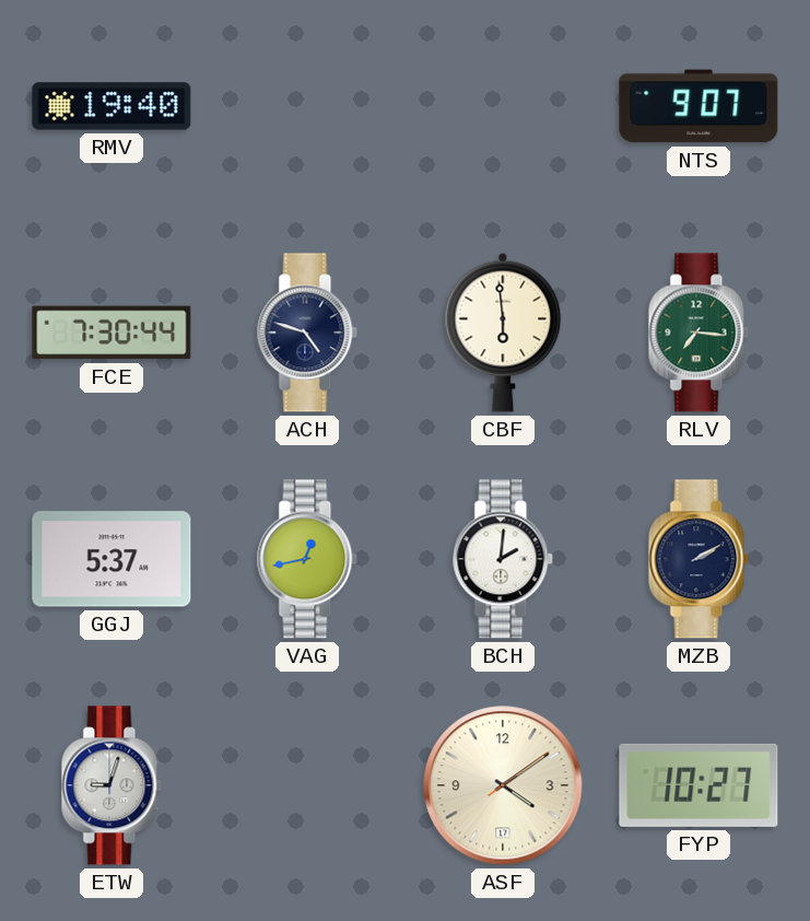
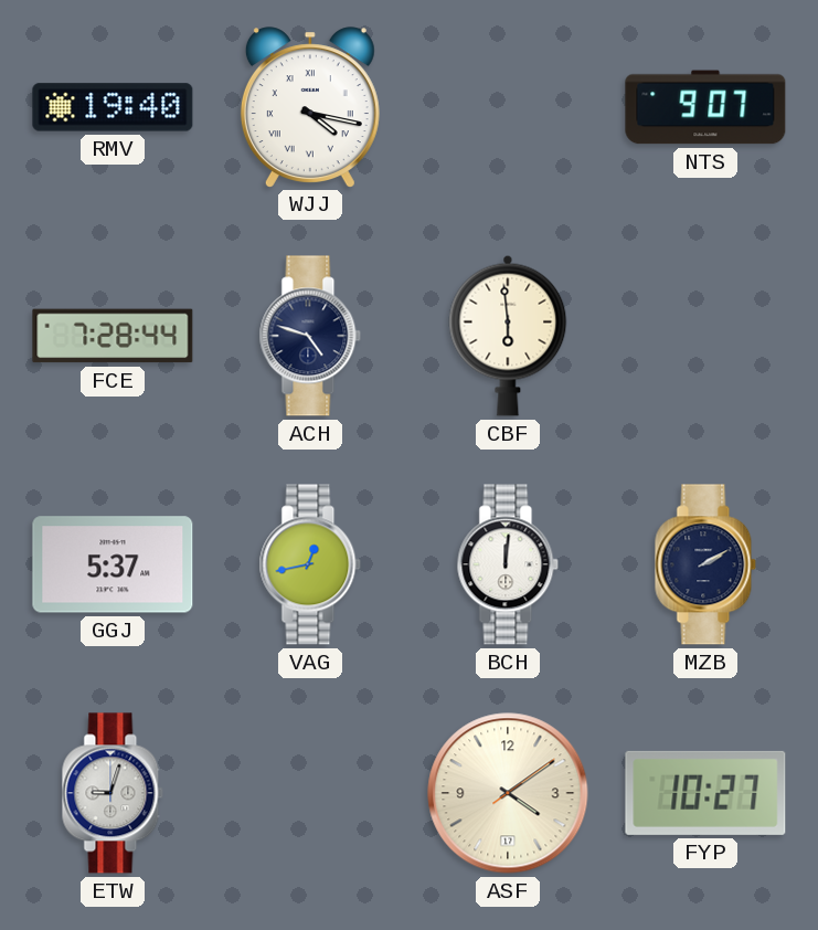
WJJ: none -> 4:17
FCE: 7:30 -> 7:28
RLV: 7:16 -> none
BCH: 2:01 -> 12:01
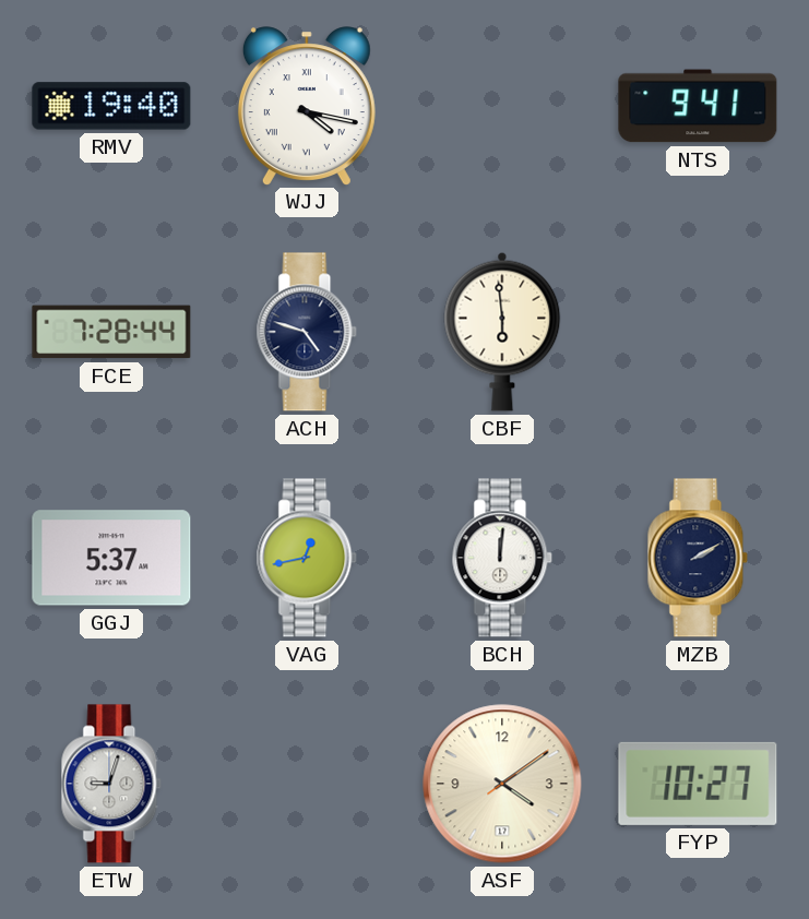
NTS: 9:07 -> 9:41
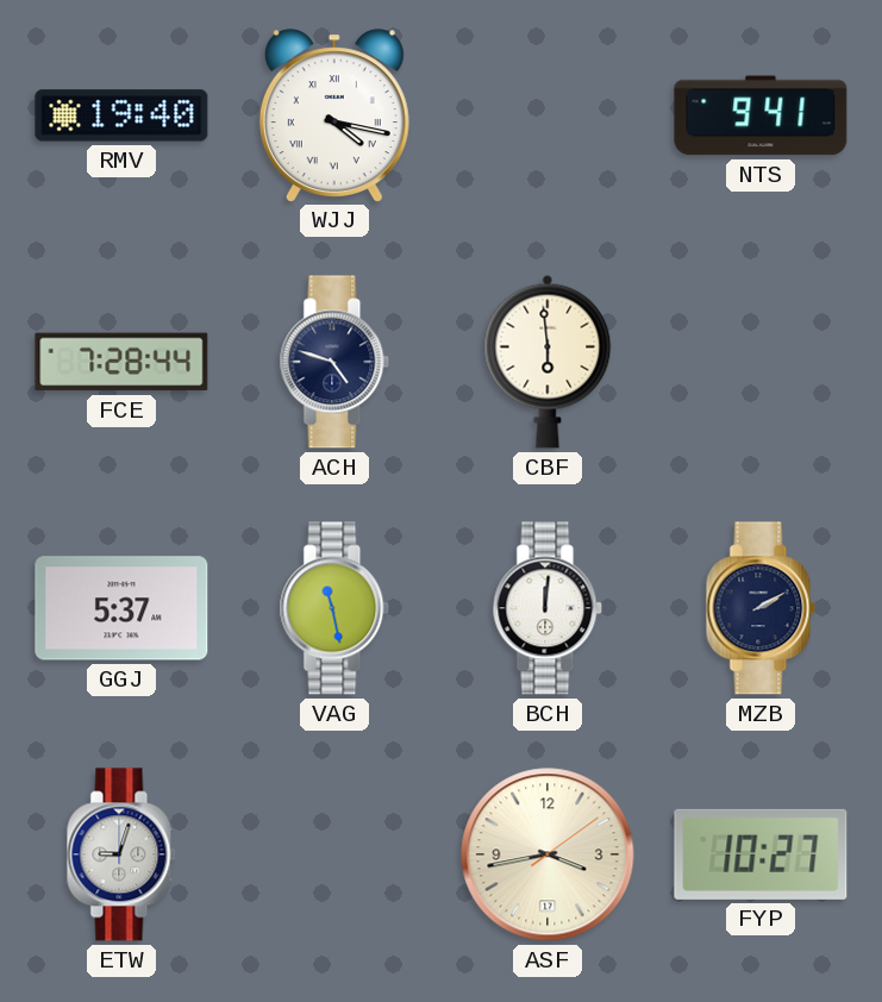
VAG: 12:43 -> 11:28
ASF: 4:09 -> 3:43
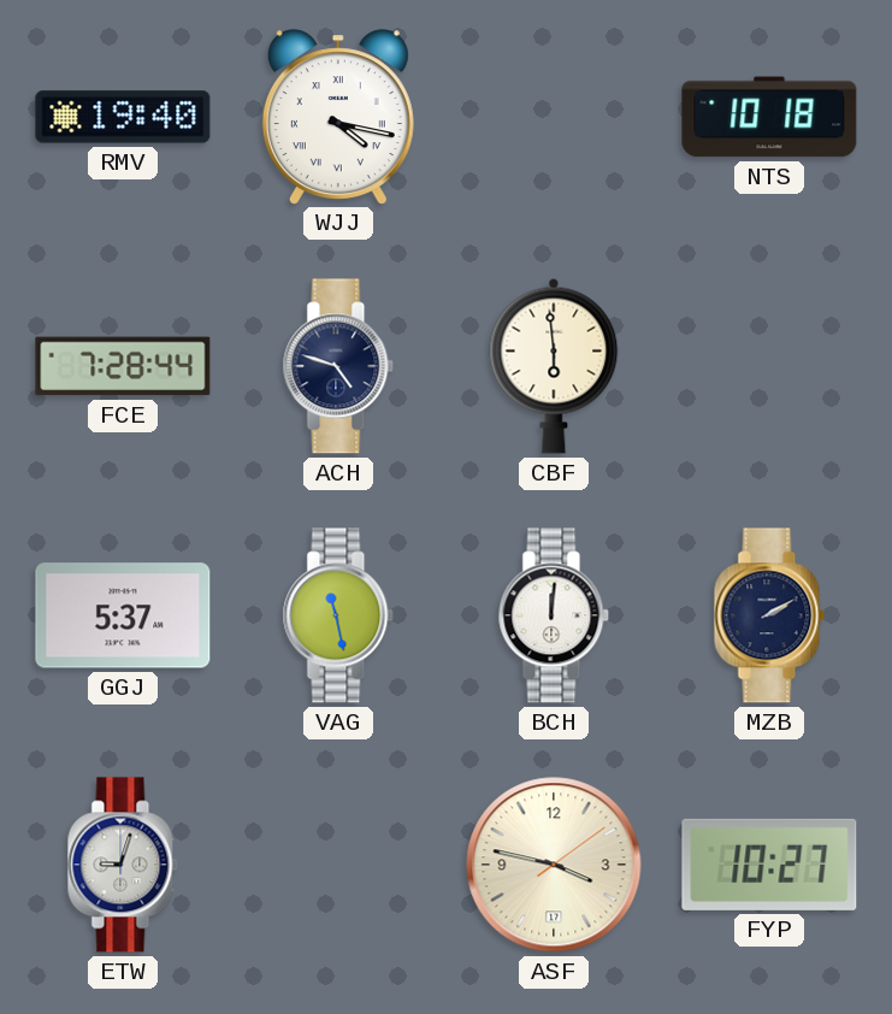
NTS: 9:41 -> 10:18
ASF: 3:43 -> 3:47
